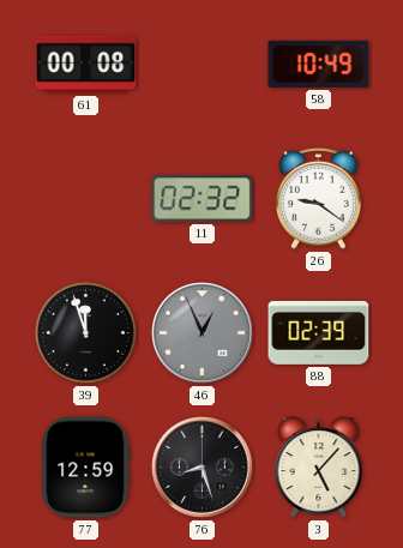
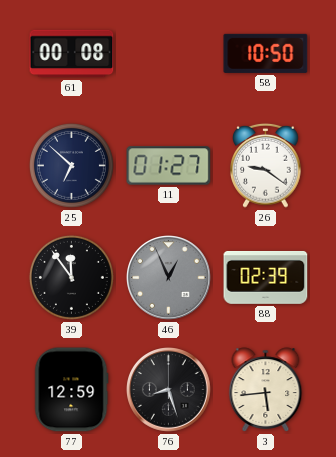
58: 10:49 -> 10:50
25: none -> 6:52
11: 02:32 -> 01:27
39: 11:57 -> 11:54
3: 5:07 -> 5:44
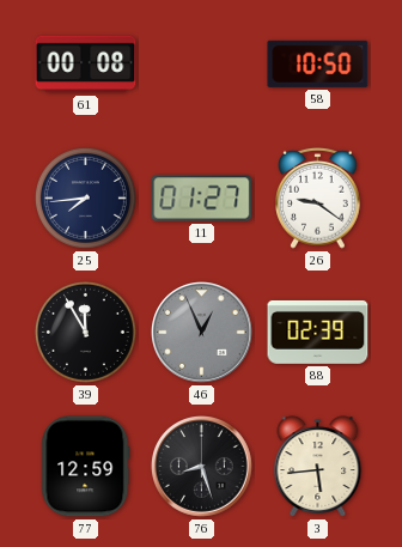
25: 6:52 -> 7:44
39: 11:54 -> 11:55
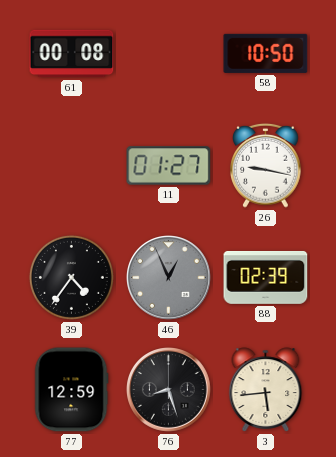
25: 7:44 -> none
26: 9:21 -> 9:17
39: 11:55 -> 4:36
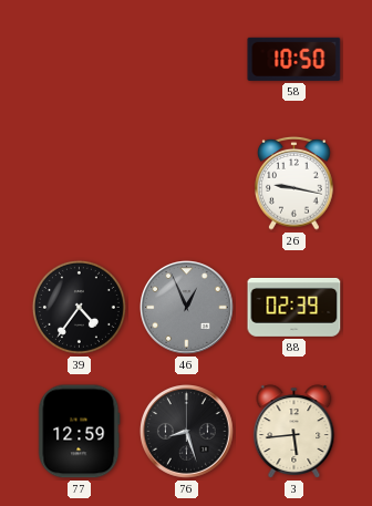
61: 00:08 -> none
11: 01:27 -> none
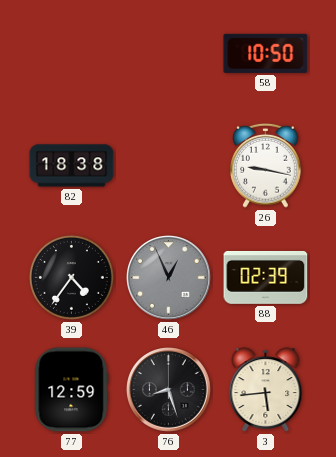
82: none -> 18:38
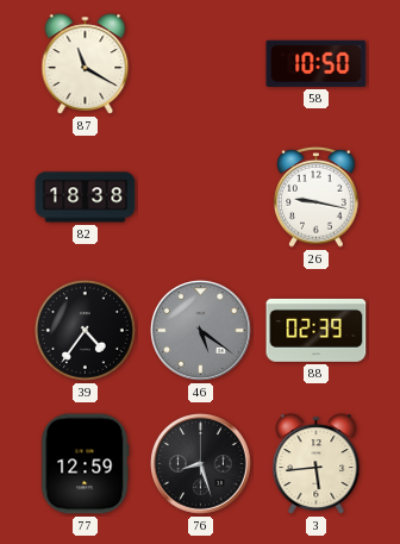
87: none -> 11:20
46: 12:56 -> 5:21
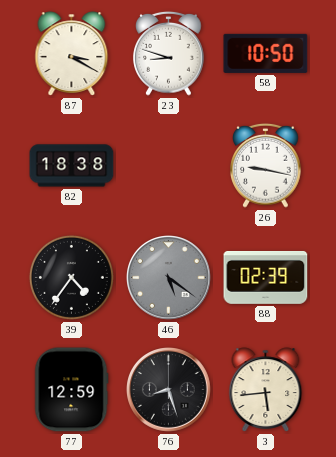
87: 11:20 -> 3:20
23: none -> 8:48
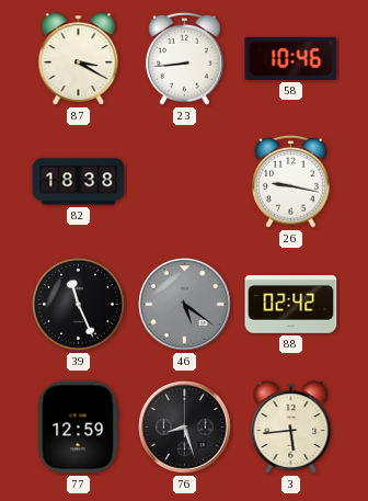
23: 8:48 -> 8:44
58: 10:50 -> 10:46
39: 4:36 -> 11:26
88: 02:39 -> 02:42
